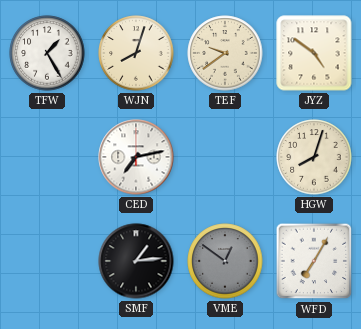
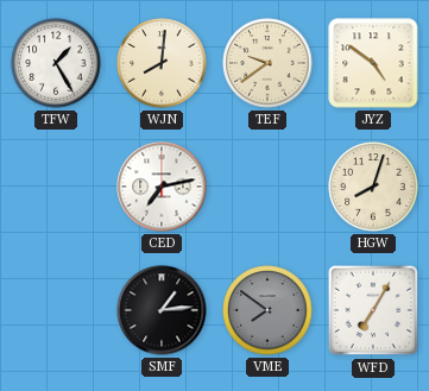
WJN: 8:03 -> 8:01
VME: 12:51 -> 7:51
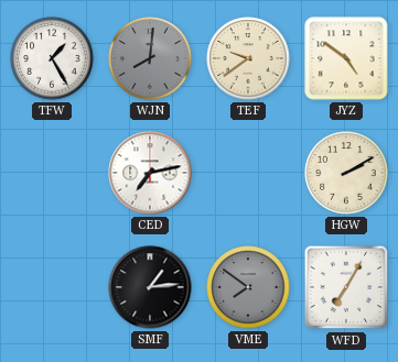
WJN dial: cream -> grey
HGW: 8:03 -> 2:10
